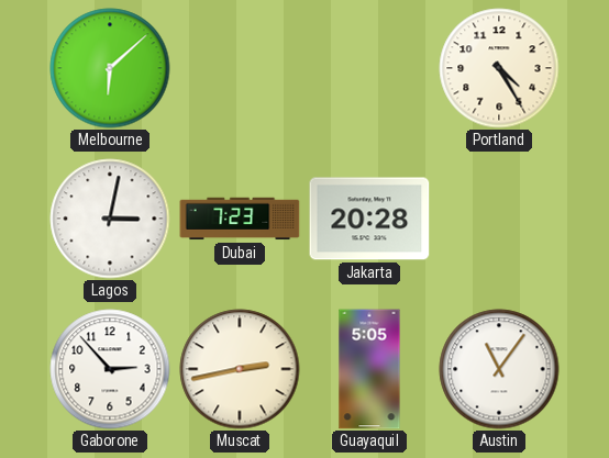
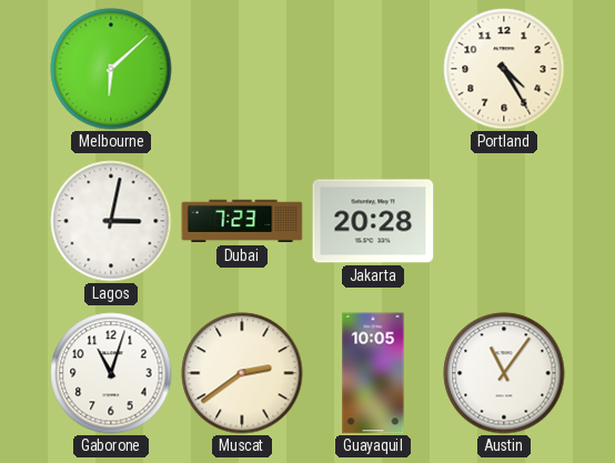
Gaborone: 2:53 -> 11:03
Muscat: 2:43 -> 2:39
Guayaquil: 5:05 -> 10:05
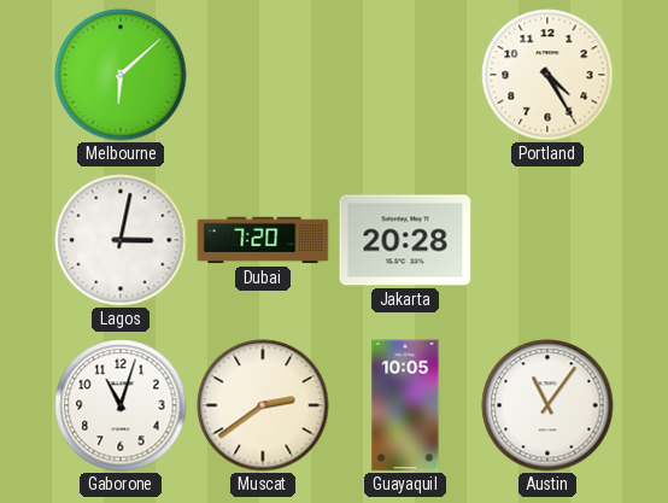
Dubai: 7:23 -> 7:20
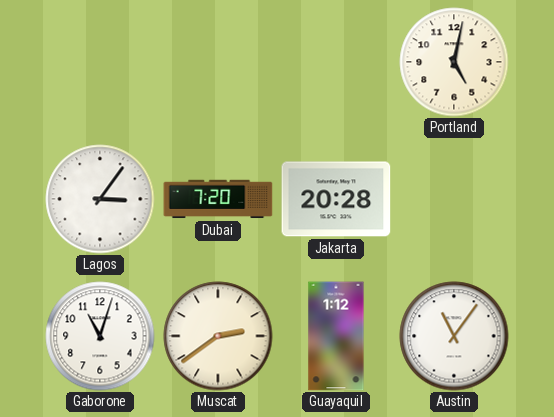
Melbourne: 6:08 -> none
Portland: 4:25 -> 5:02
Lagos: 3:02 -> 3:06
Guayaquil: 10:05 -> 1:12
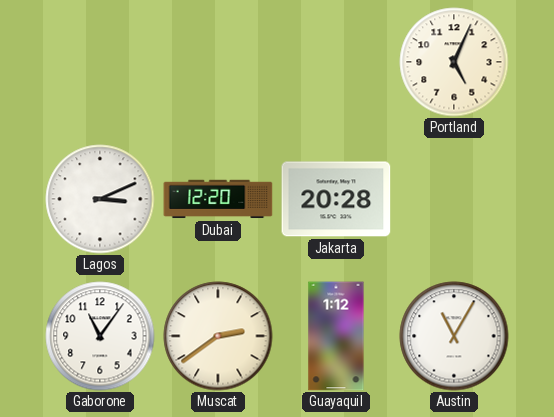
Portland: 5:02 -> 5:04
Lagos: 3:06 -> 3:11
Dubai: 7:20 -> 12:20
Gaborone: 11:03 -> 11:06
Austin: 11:06 -> 11:05
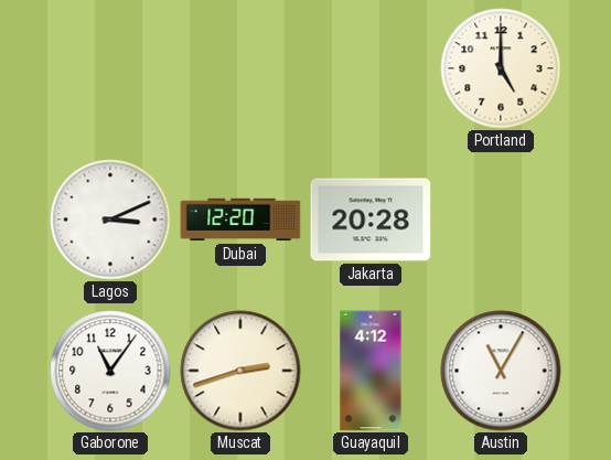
Portland: 5:04 -> 5:00
Muscat: 2:39 -> 2:42
Guayaquil: 1:12 -> 4:12
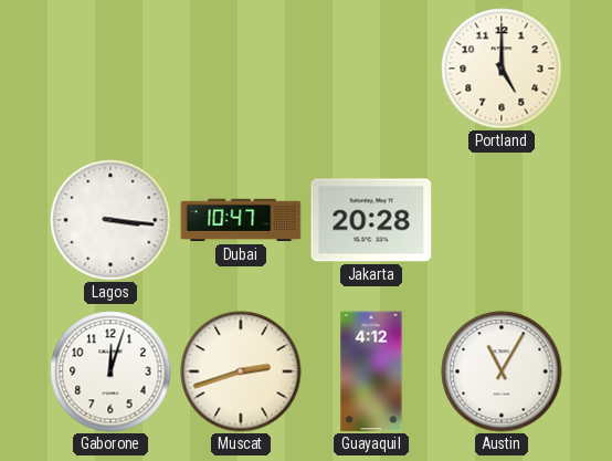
Lagos: 3:11 -> 3:16
Dubai: 12:20 -> 10:47
Gaborone: 11:06 -> 12:03
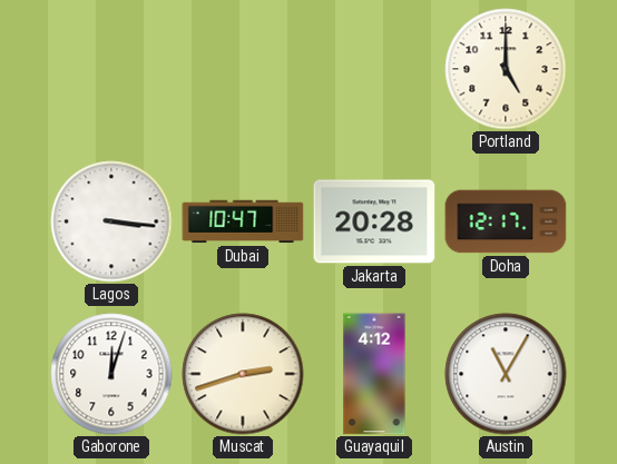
Doha: none -> 12:17
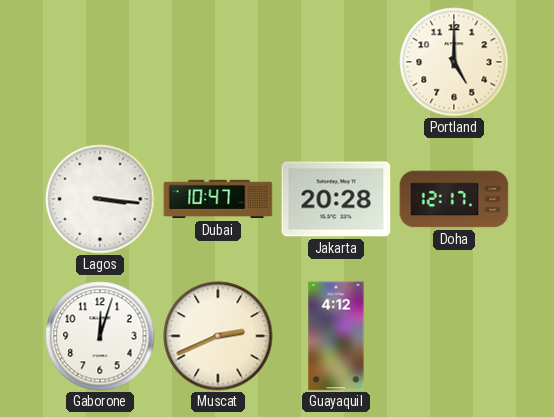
Muscat: 2:42 -> 2:41
Austin: 11:05 -> none
